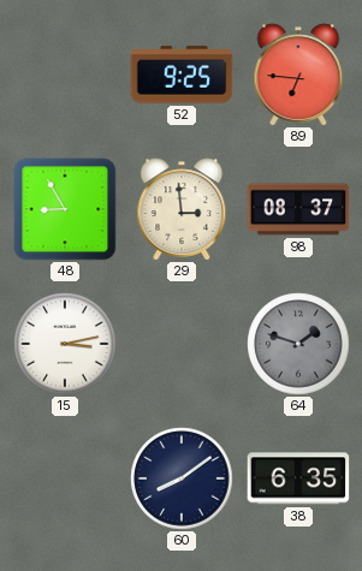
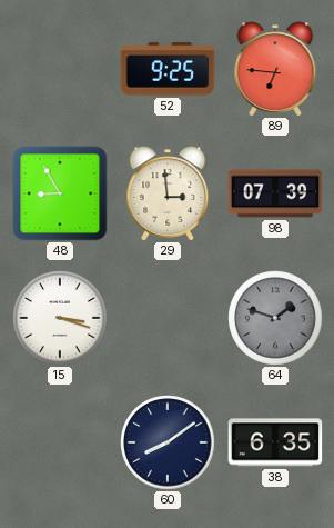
98: 08:37 -> 07:39
15: 3:13 -> 3:18
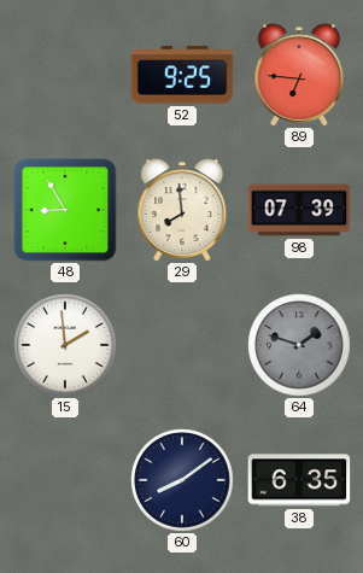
29: 2:59 -> 7:59
15: 3:18 -> 1:59
